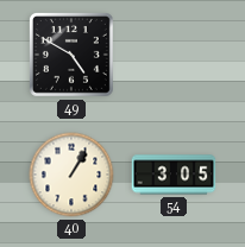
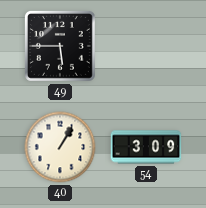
49: 4:50 -> 5:45
54: 3:05 -> 3:09
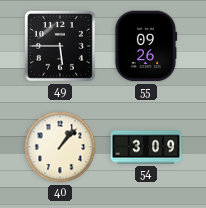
55: none -> 09:26
40: 1:05 -> 1:07
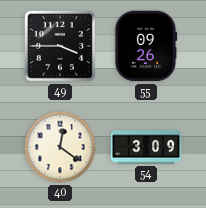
49: 5:45 -> 3:45
40: 1:07 -> 12:21
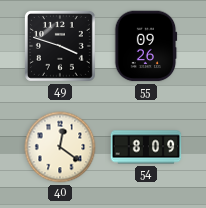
49: 3:45 -> 3:48
54: 3:09 -> 8:09
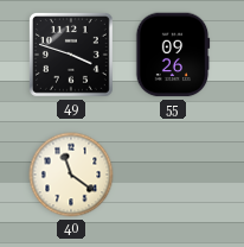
40: 12:21 -> 11:21
54: 8:09 -> none
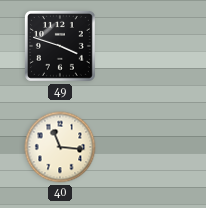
55: 09:26 -> none
40: 11:21 -> 11:16
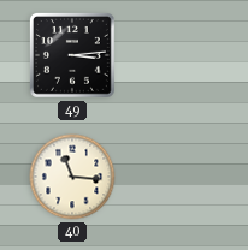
49: 3:48 -> 3:14
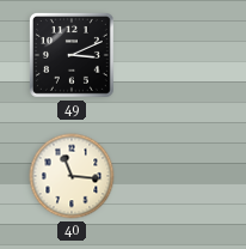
49: 3:14 -> 3:11
